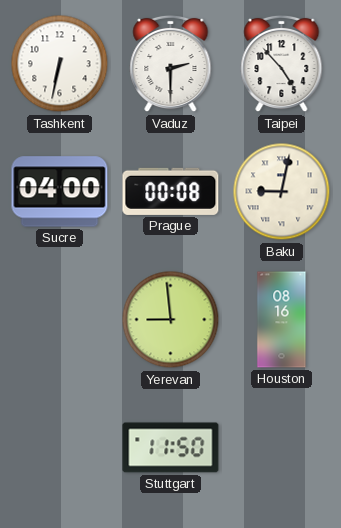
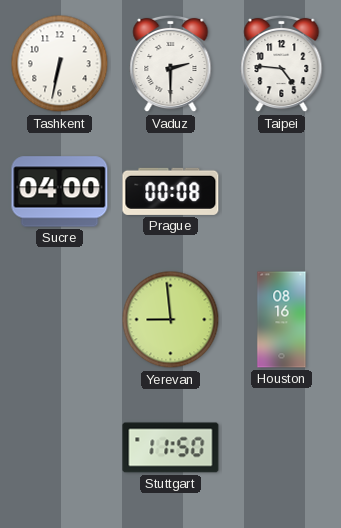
Taipei: 4:53 -> 4:46
Baku: 9:02 -> none
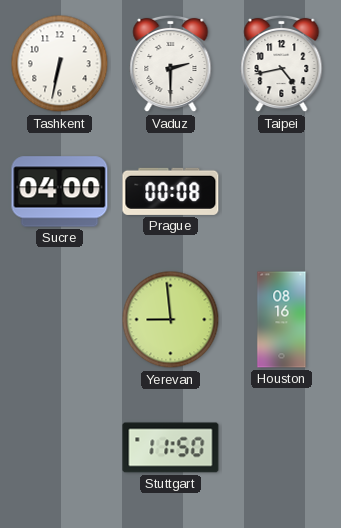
Taipei: 4:46 -> 4:43
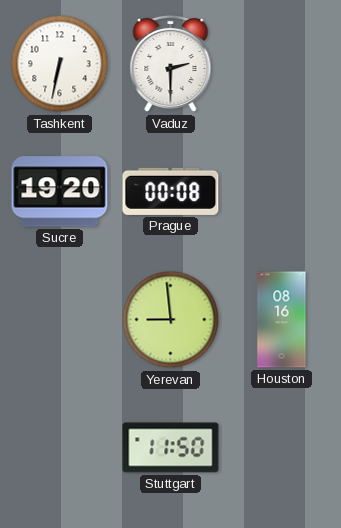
Taipei: 4:43 -> none
Sucre: 04:00 -> 19:20
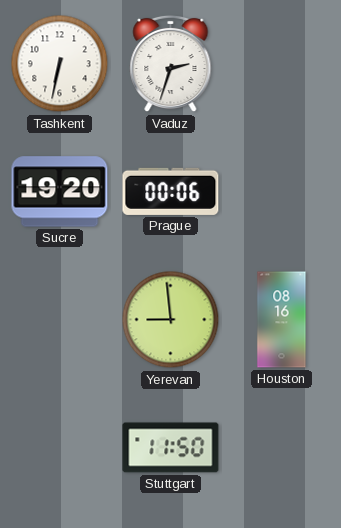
Vaduz: 2:30 -> 2:33
Prague: 00:08 -> 00:06
